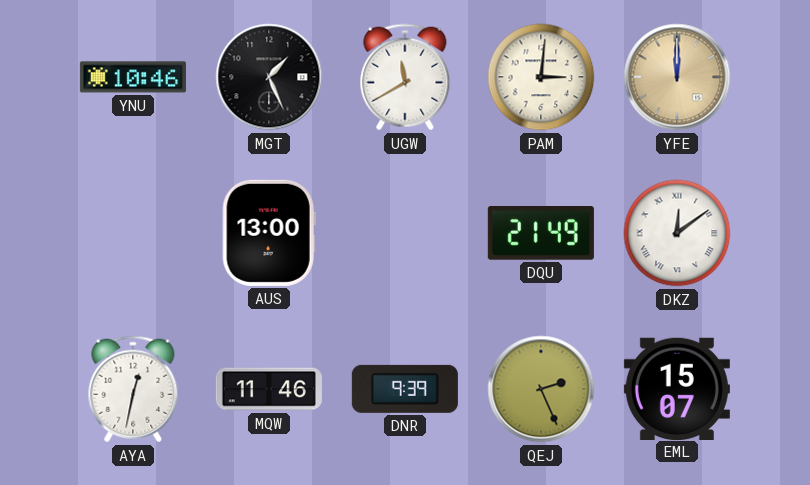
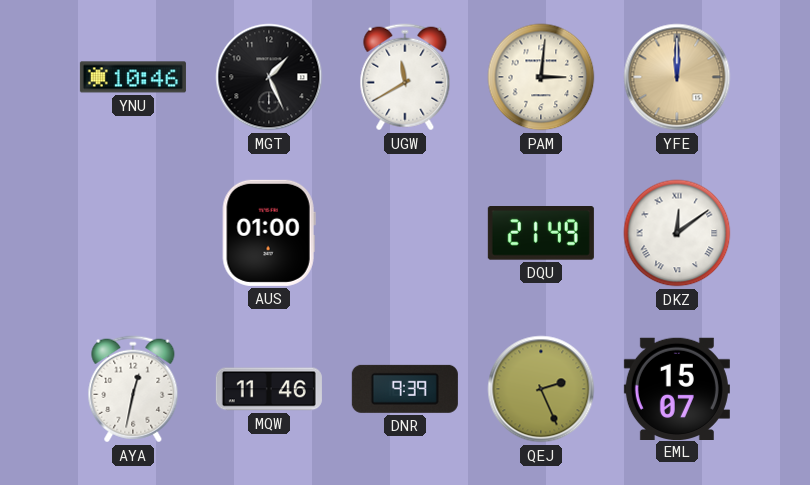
AUS: 13:00 -> 01:00
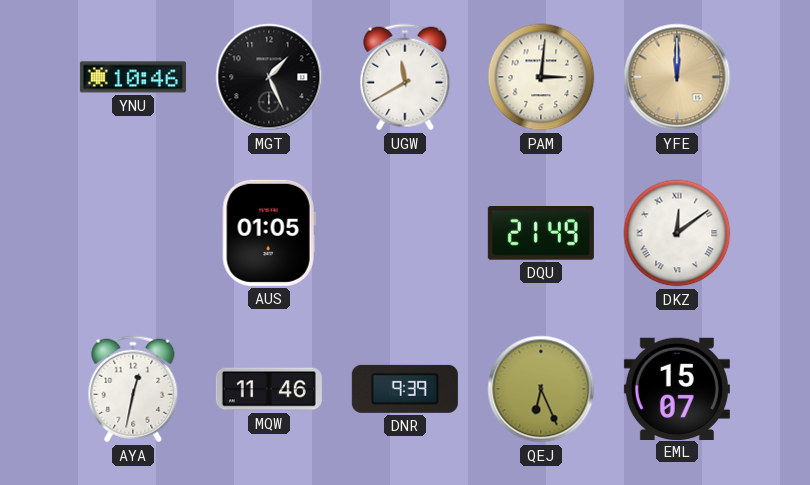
AUS: 01:00 -> 01:05
QEJ: 2:26 -> 6:26
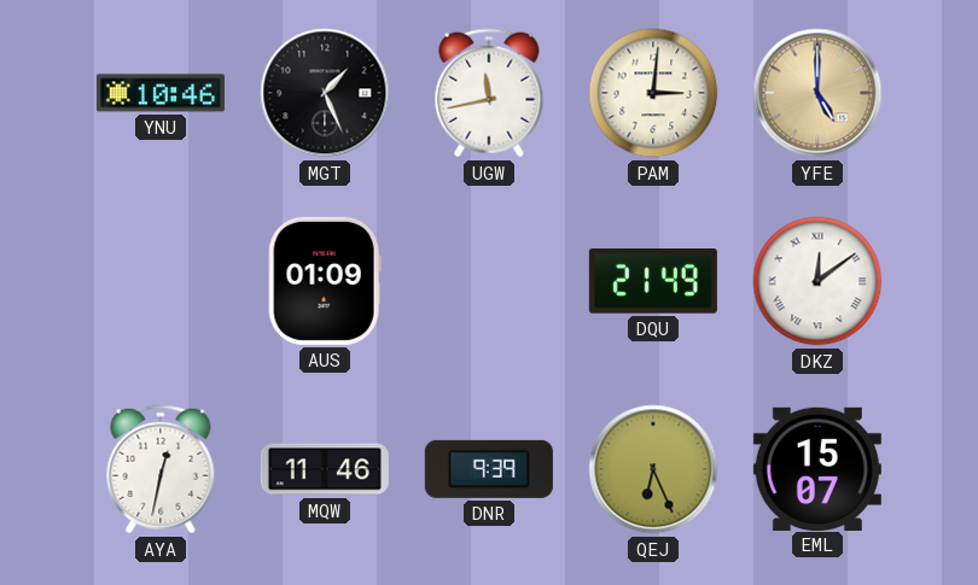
UGW: 11:40 -> 11:43
YFE: 12:00 -> 5:00
AUS: 01:05 -> 01:09
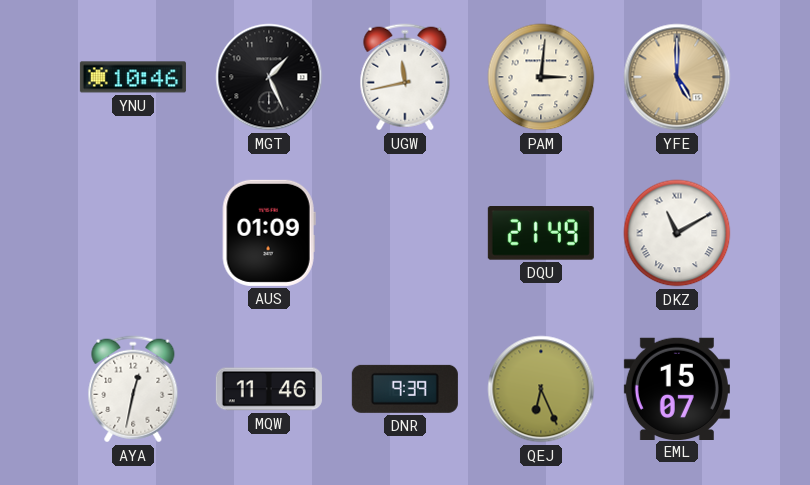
DKZ: 12:09 -> 11:10
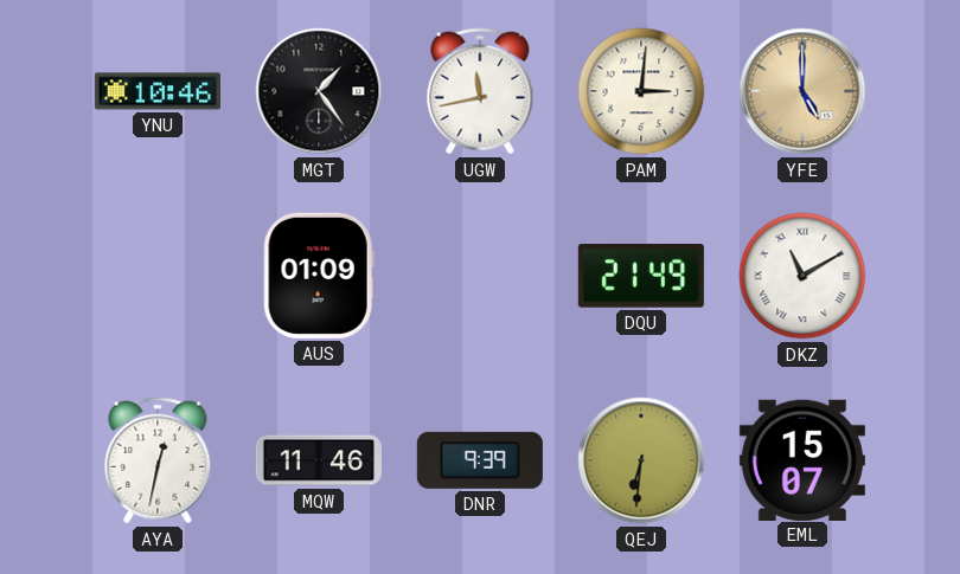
MGT: 1:26 -> 1:24
QEJ: 6:26 -> 6:31
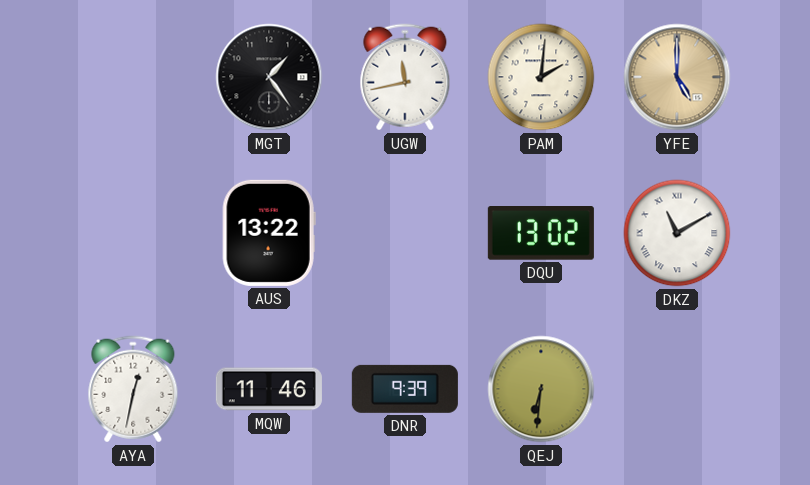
YNU: 10:46 -> none
PAM: 3:01 -> 2:01
AUS: 01:09 -> 13:22
DQU: 21:49 -> 13:02
EML: 15:07 -> none
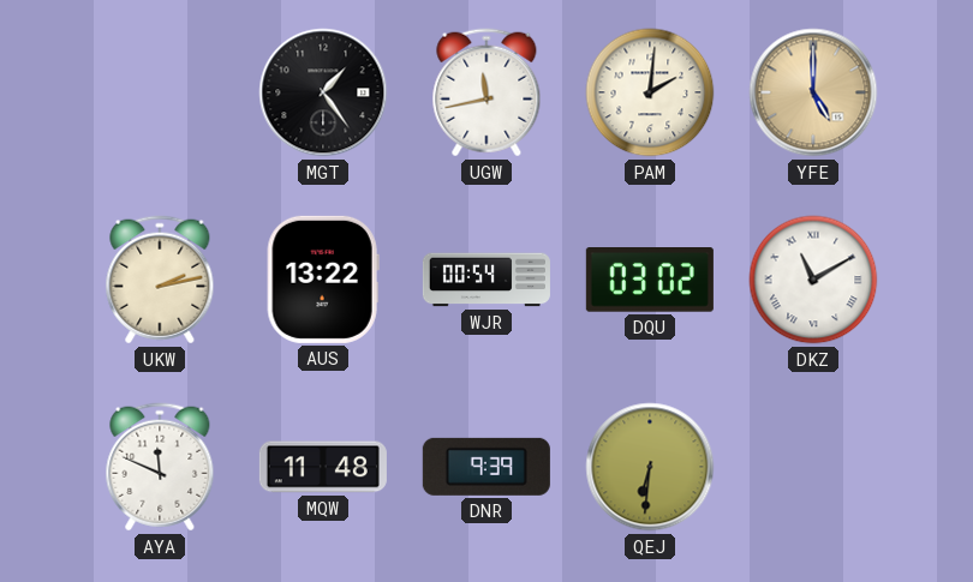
UKW: none -> 2:13
WJR: none -> 00:54
DQU: 13:02 -> 03:02
AYA: 12:32 -> 11:49
MQW: 11:46 -> 11:48
